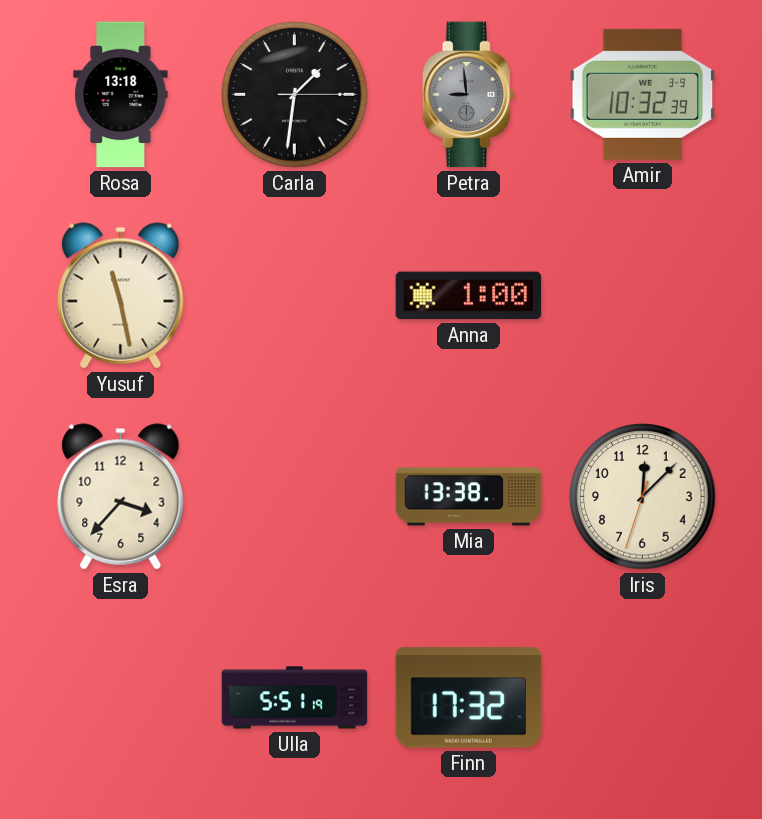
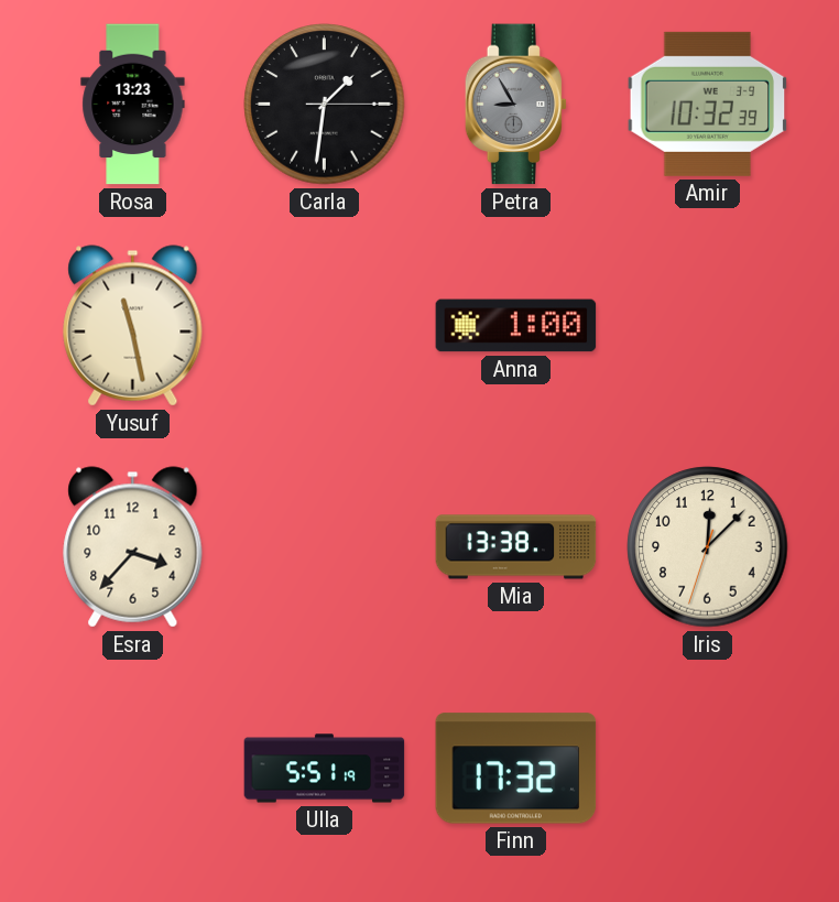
Rosa: 13:18 -> 13:23
Petra: 8:59 -> 8:55
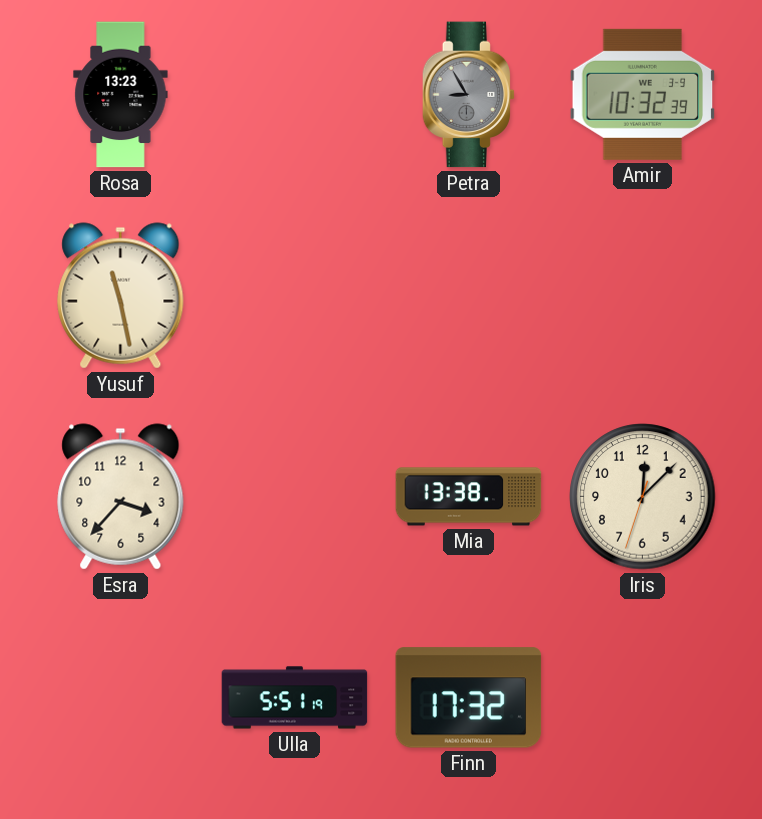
Carla: 1:31 -> none
Anna: 1:00 -> none
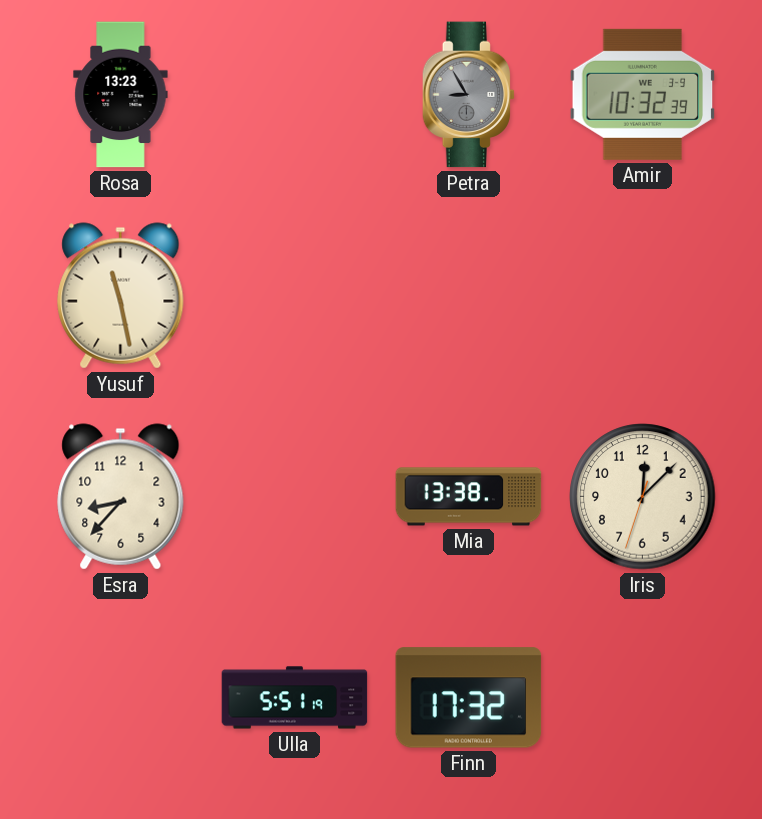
Esra: 3:37 -> 8:37
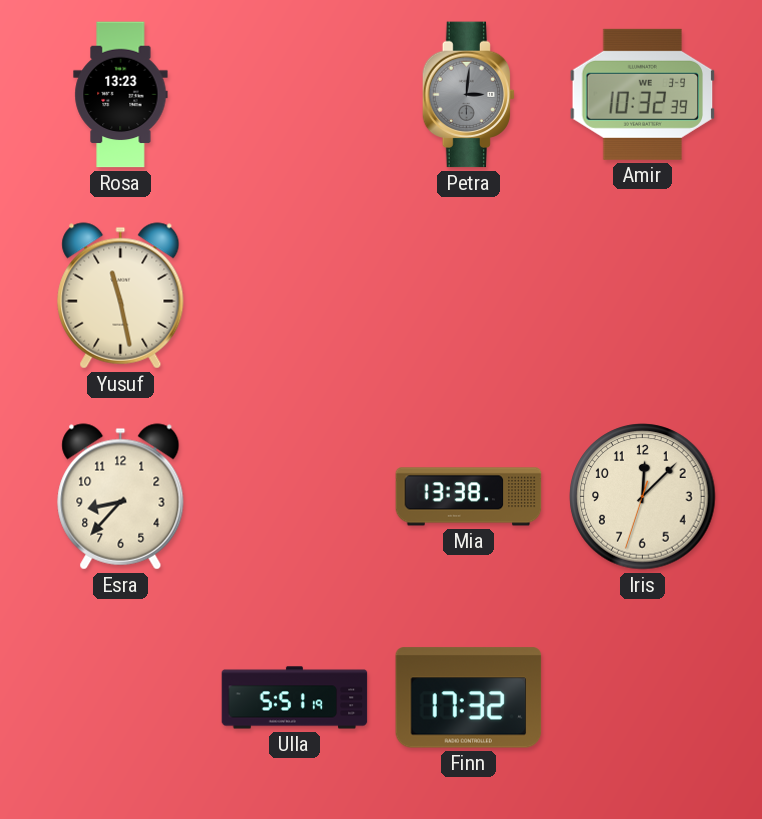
Petra: 8:55 -> 3:01
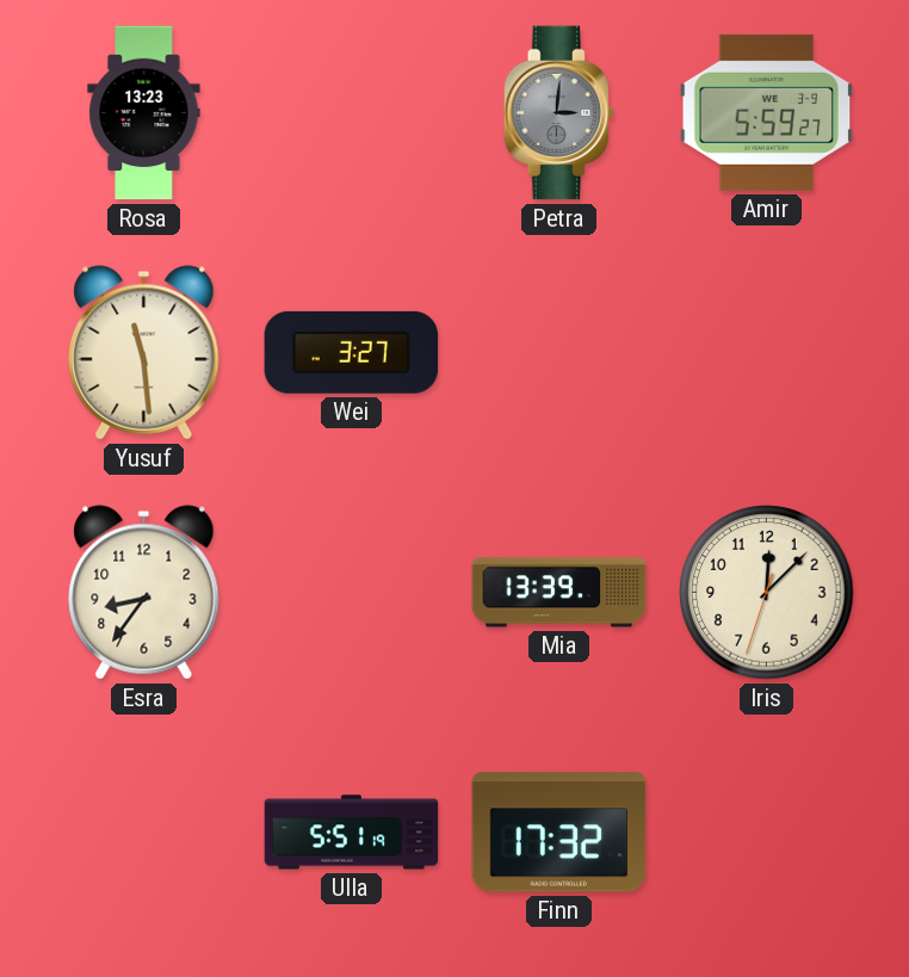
Amir: 10:32 -> 5:59
Yusuf: 11:28 -> 11:29
Wei: none -> 3:27
Esra: 8:37 -> 8:36
Mia: 13:38 -> 13:39
